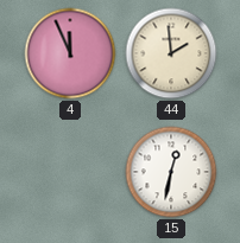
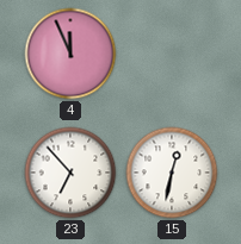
44: 1:59 -> none
23: none -> 6:53
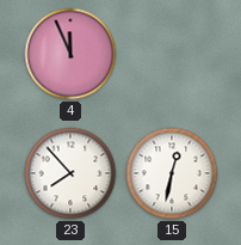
23: 6:53 -> 7:53
